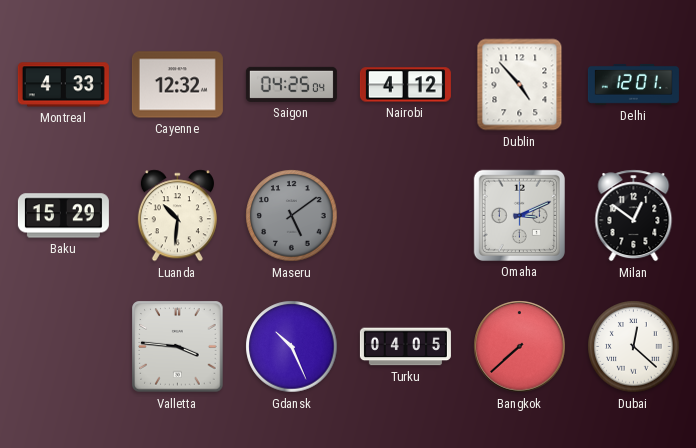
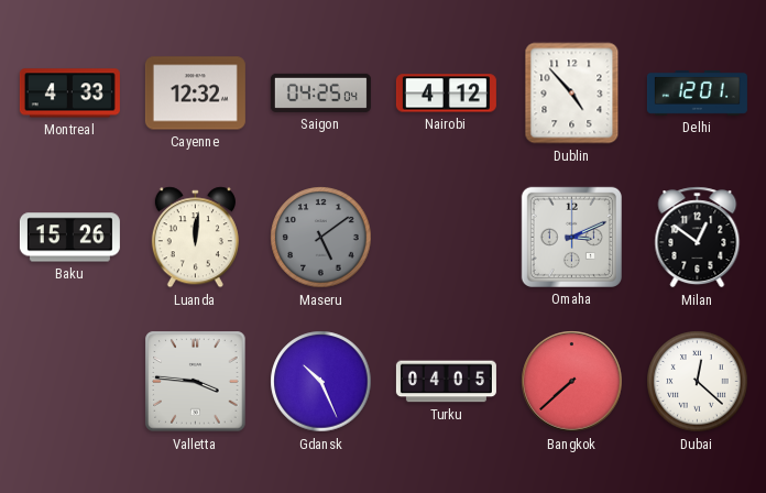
Baku: 15:29 -> 15:26
Luanda: 10:31 -> 12:01
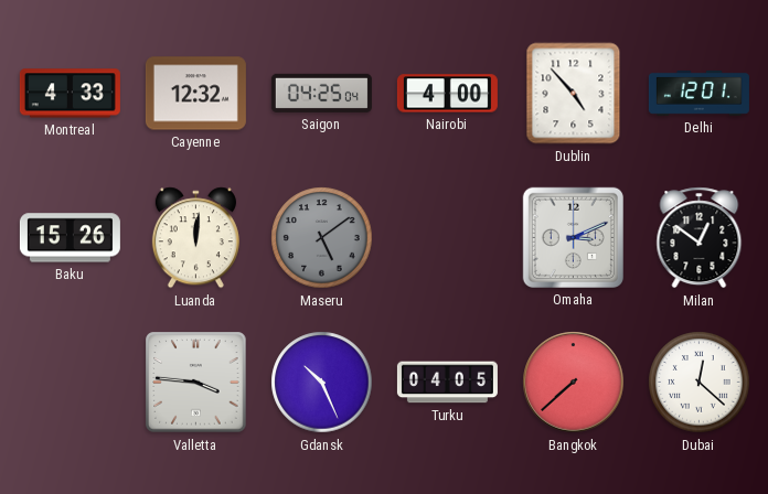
Nairobi: 4:12 -> 4:00
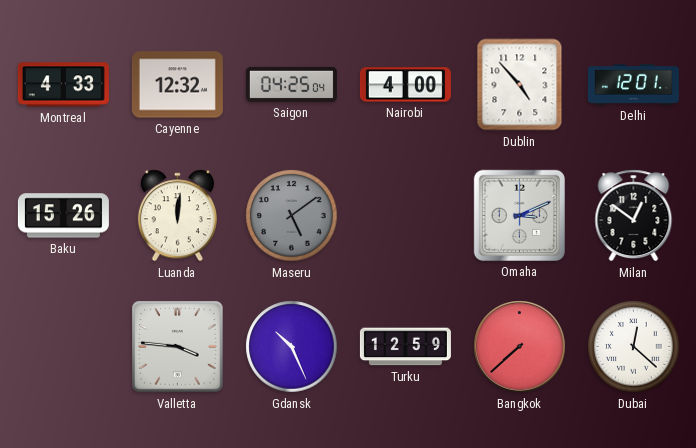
Turku: 04:05 -> 12:59
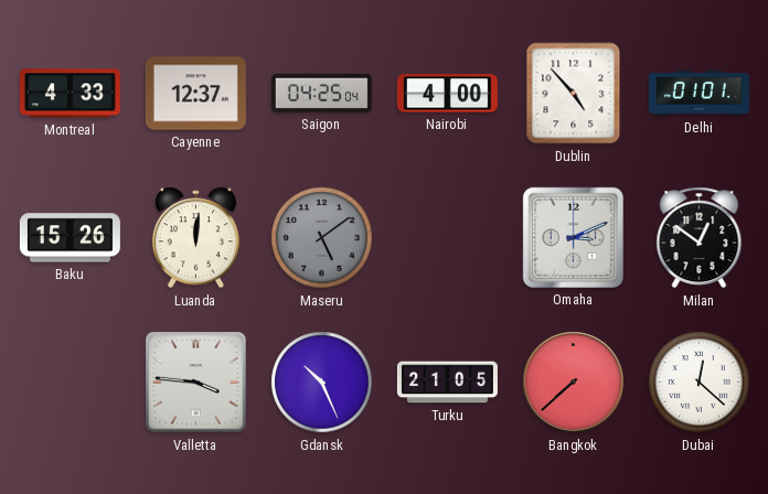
Cayenne: 12:32 -> 12:37
Delhi: 12:01 -> 01:01
Turku: 12:59 -> 21:05
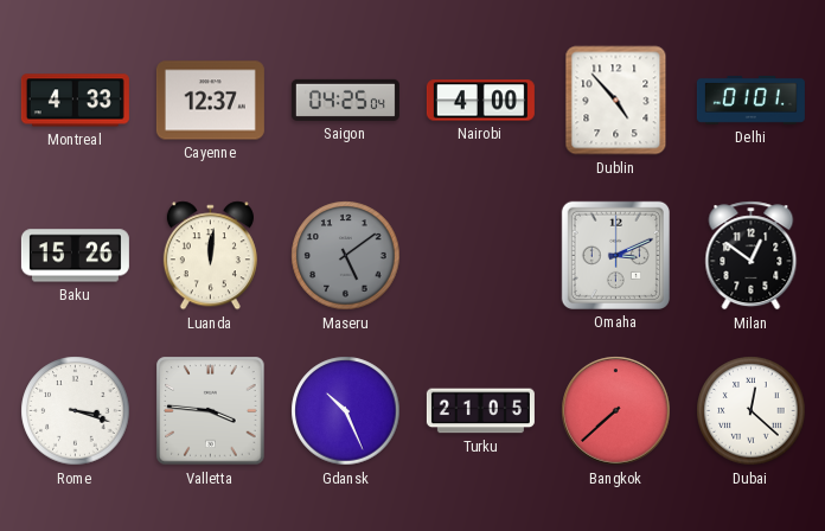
Rome: none -> 3:18
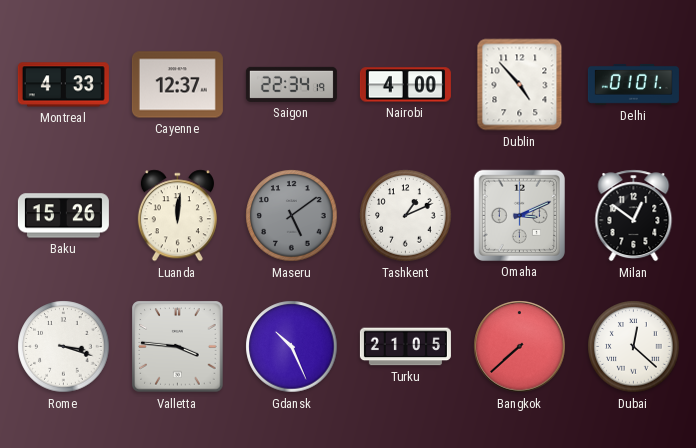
Saigon: 04:25 -> 22:34
Tashkent: none -> 1:11
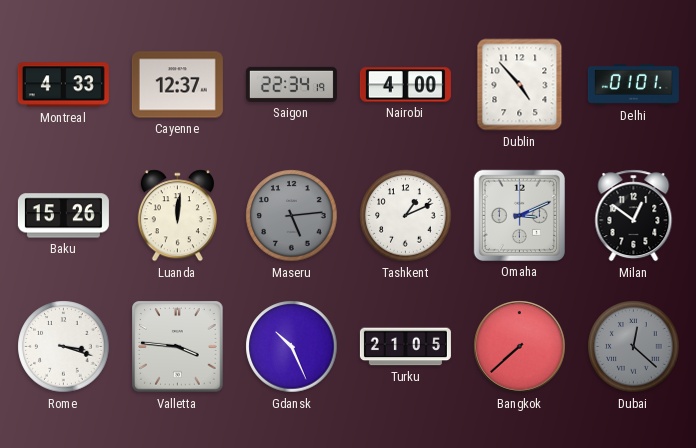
Maseru: 5:09 -> 5:14
Dubai dial: white -> grey
